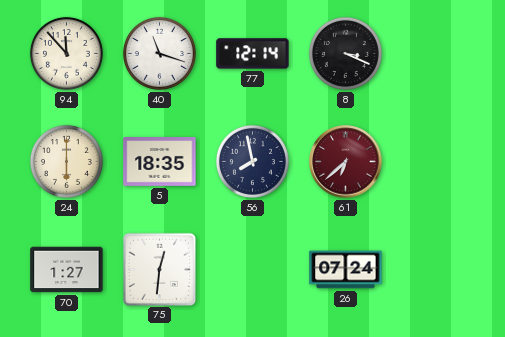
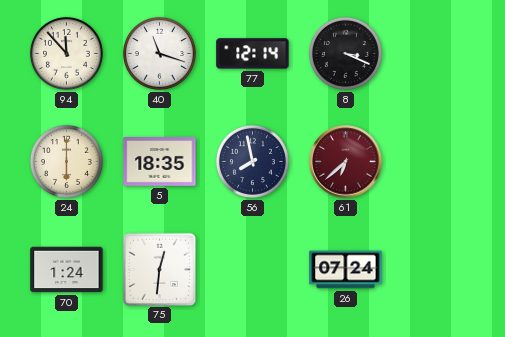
70: 1:27 -> 1:24
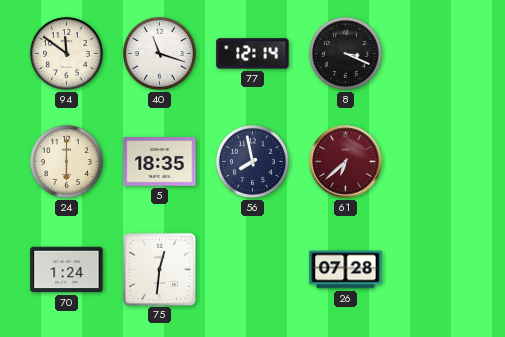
94: 11:53 -> 11:51
26: 07:24 -> 07:28
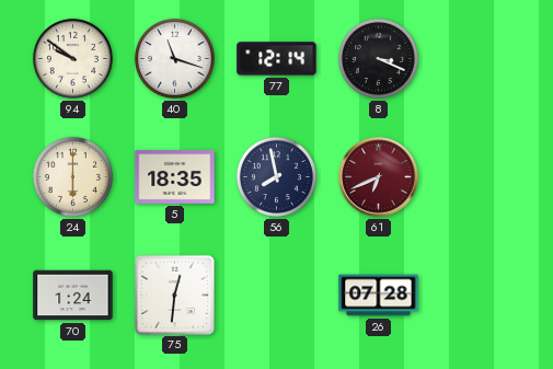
94: 11:51 -> 9:51
61: 6:38 -> 6:41
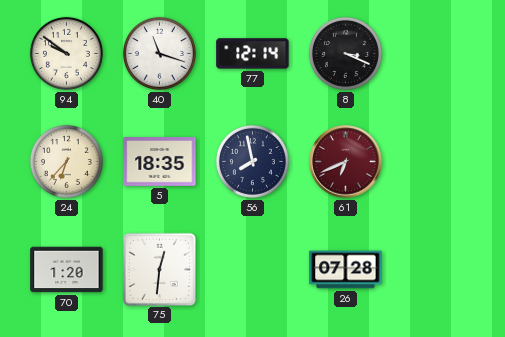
24: 6:00 -> 6:37
70: 1:24 -> 1:20
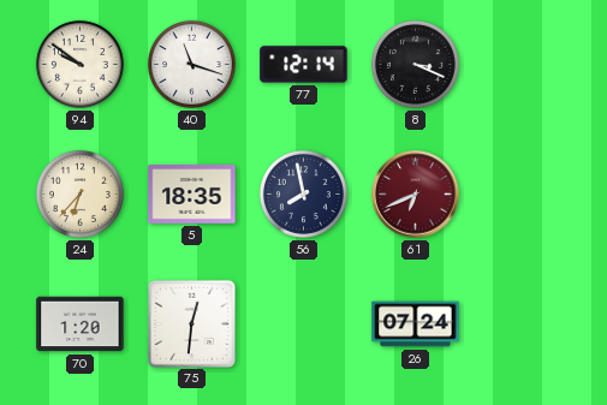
26: 07:28 -> 07:24
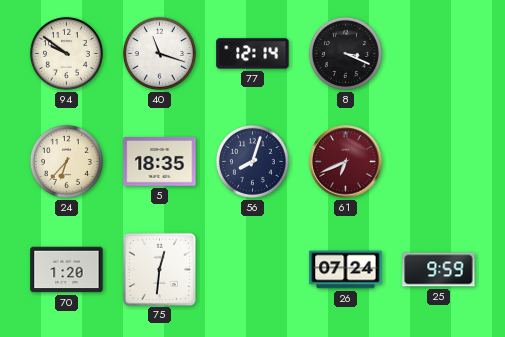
56: 7:58 -> 8:03
25: none -> 9:59
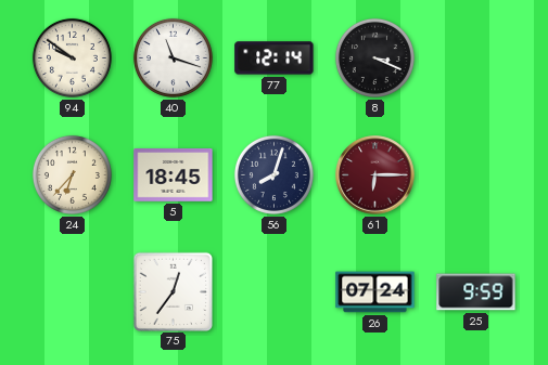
5: 18:35 -> 18:45
61: 6:41 -> 6:15
70: 1:20 -> none
75: 12:31 -> 12:36
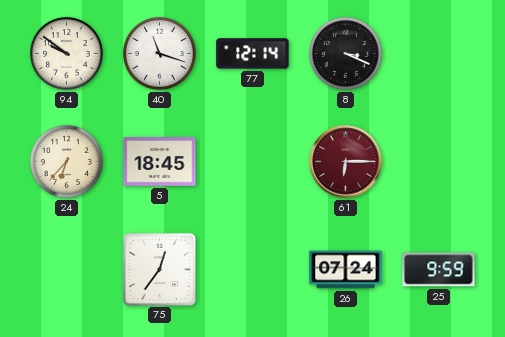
56: 8:03 -> none
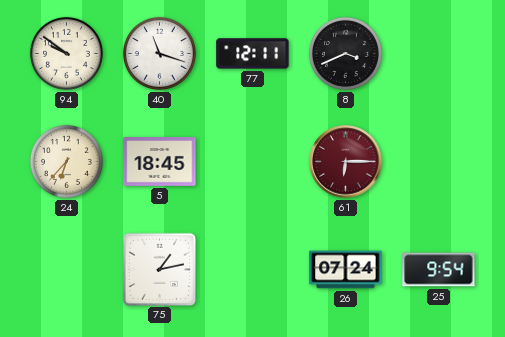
77: 12:14 -> 12:11
8: 3:19 -> 3:41
75: 12:36 -> 1:13
25: 9:59 -> 9:54
